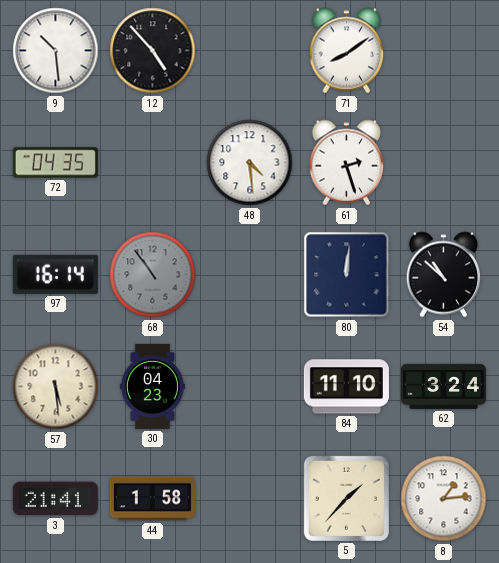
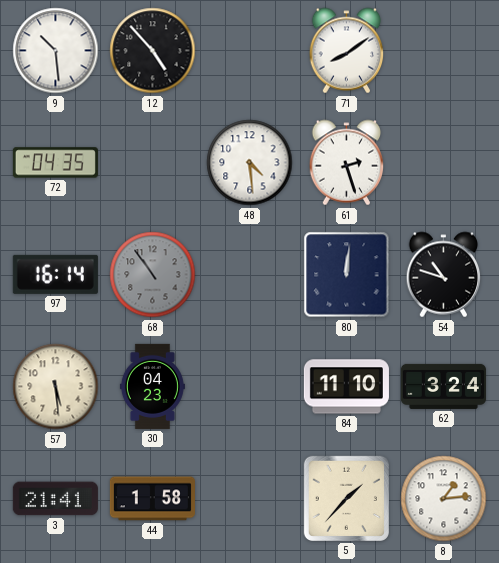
54: 10:52 -> 10:48
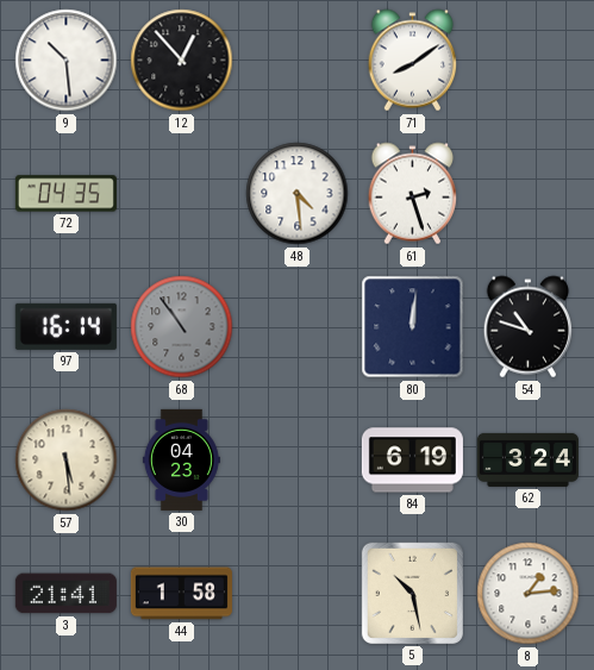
12: 4:53 -> 12:53
84: 11:10 -> 6:19
5: 1:37 -> 10:28
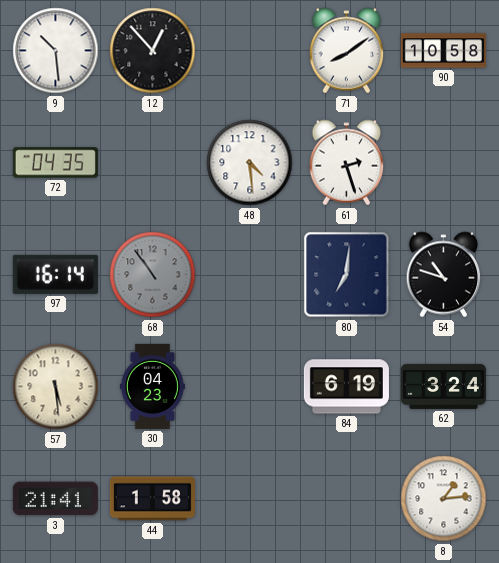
90: none -> 10:58
80: 12:01 -> 7:01
5: 10:28 -> none
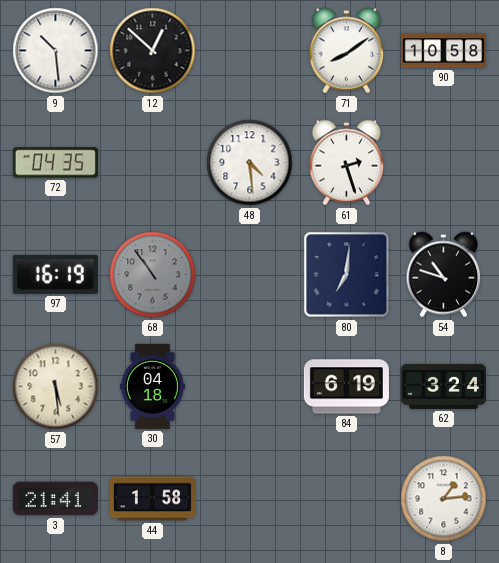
12: 12:53 -> 12:52
97: 16:14 -> 16:19
30: 04:23 -> 04:18
